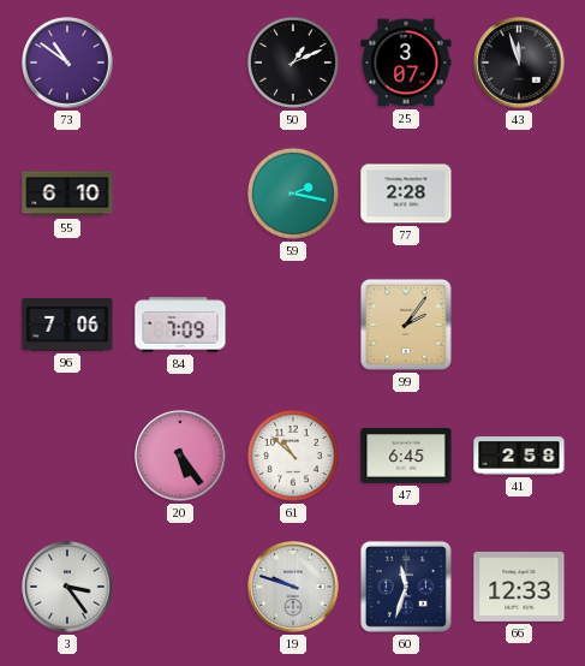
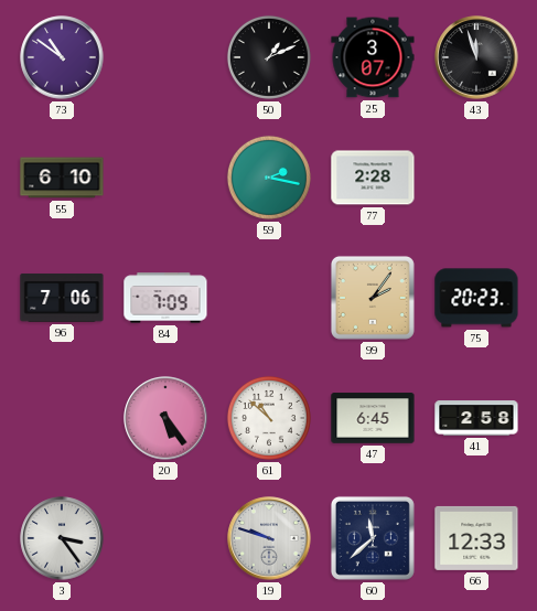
75: none -> 20:23
60: 11:33 -> 11:38
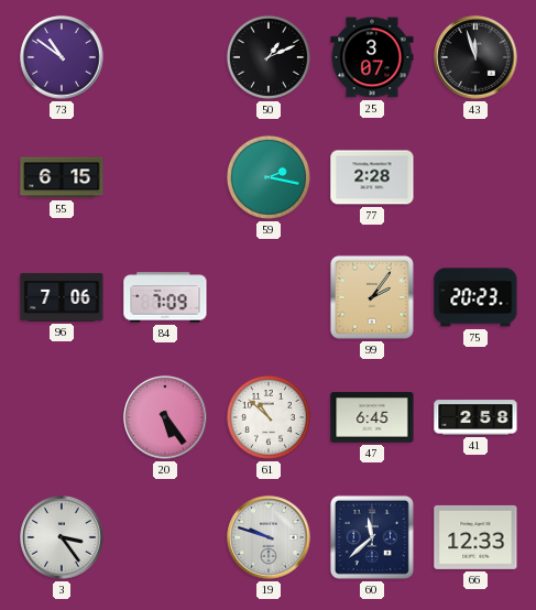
55: 6:10 -> 6:15
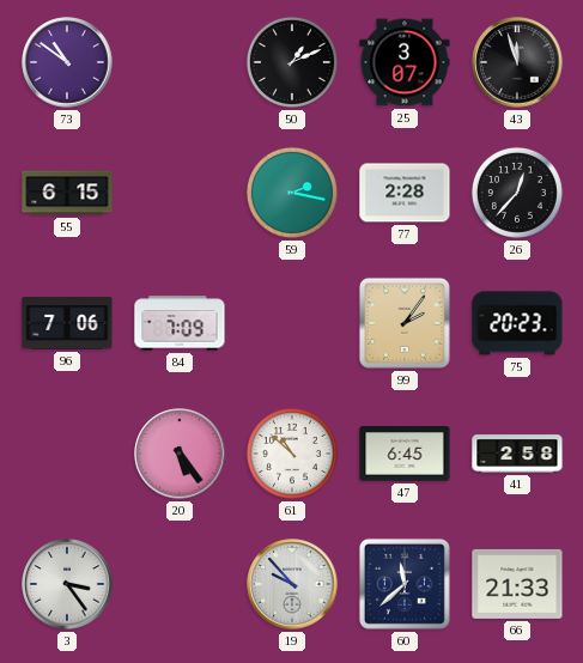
26: none -> 12:37
19: 9:48 -> 9:53
66: 12:33 -> 21:33
